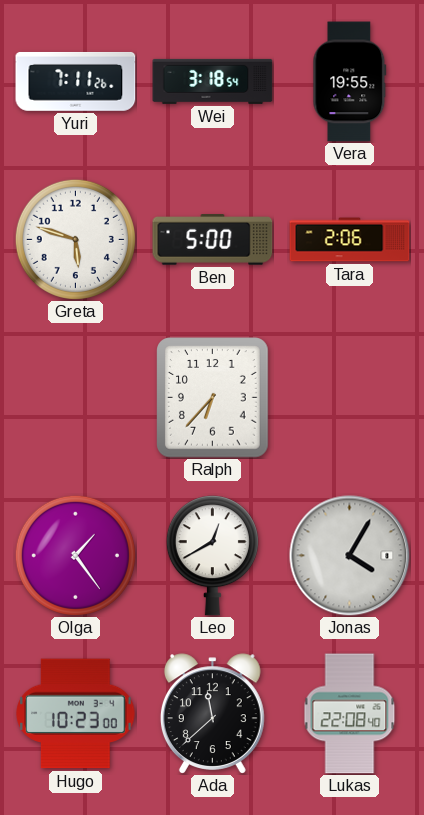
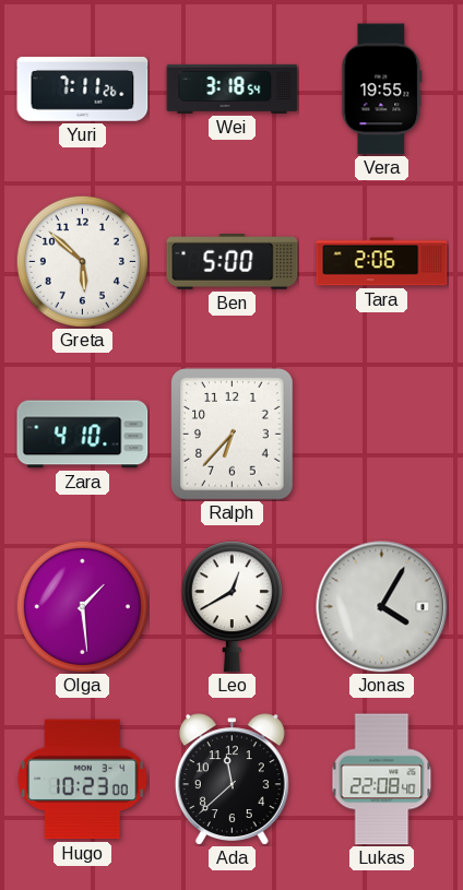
Greta: 5:48 -> 5:52
Zara: none -> 4:10
Olga: 1:24 -> 1:29
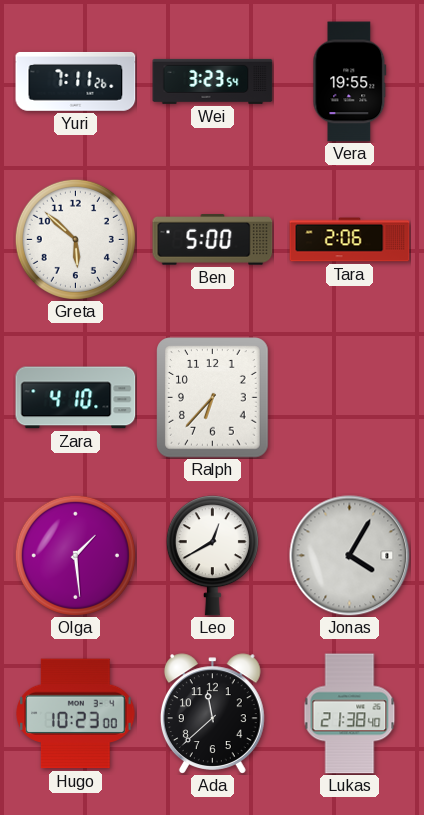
Wei: 3:18 -> 3:23
Lukas: 22:08 -> 21:38
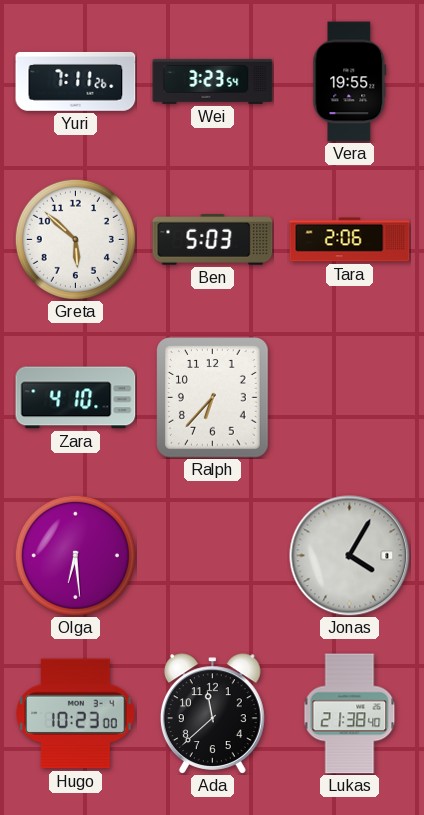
Ben: 5:00 -> 5:03
Olga: 1:29 -> 6:29
Leo: 12:40 -> none
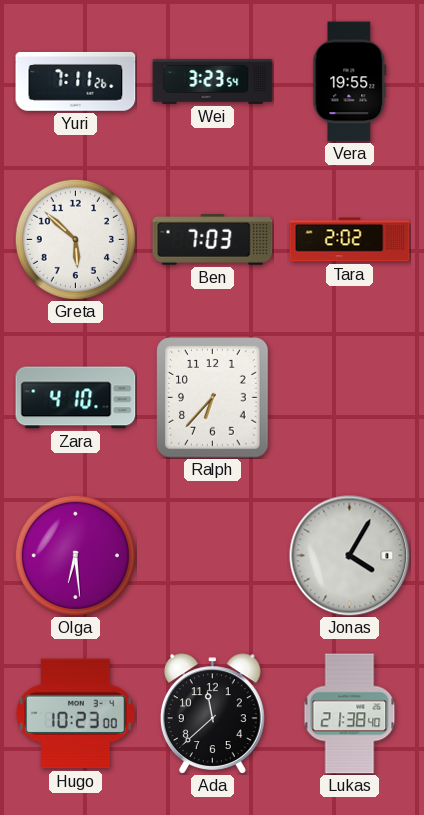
Ben: 5:03 -> 7:03
Tara: 2:06 -> 2:02
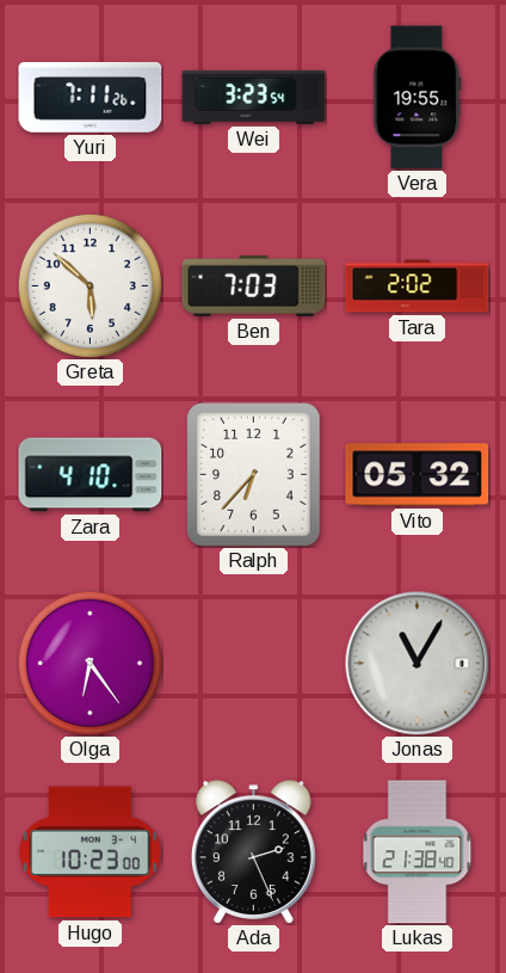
Vito: none -> 05:32
Olga: 6:29 -> 6:24
Jonas: 4:05 -> 11:05
Ada: 11:38 -> 2:26
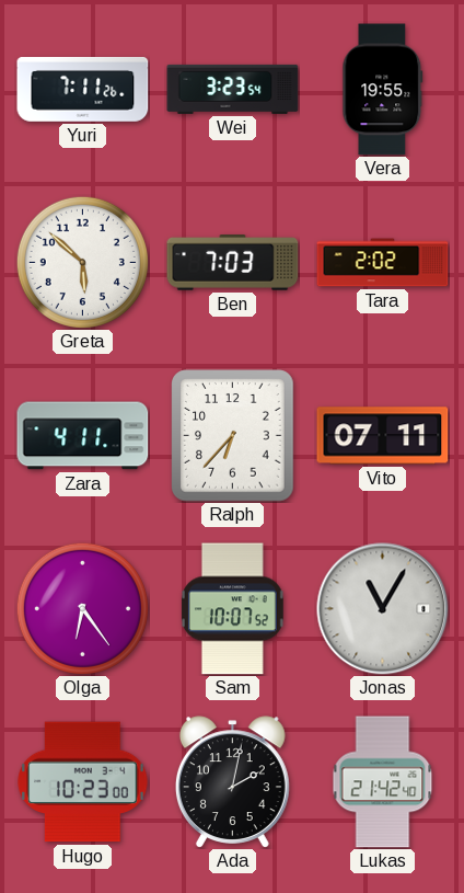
Zara: 4:10 -> 4:11
Vito: 05:32 -> 07:11
Sam: none -> 10:07
Ada: 2:26 -> 2:02
Lukas: 21:38 -> 21:42
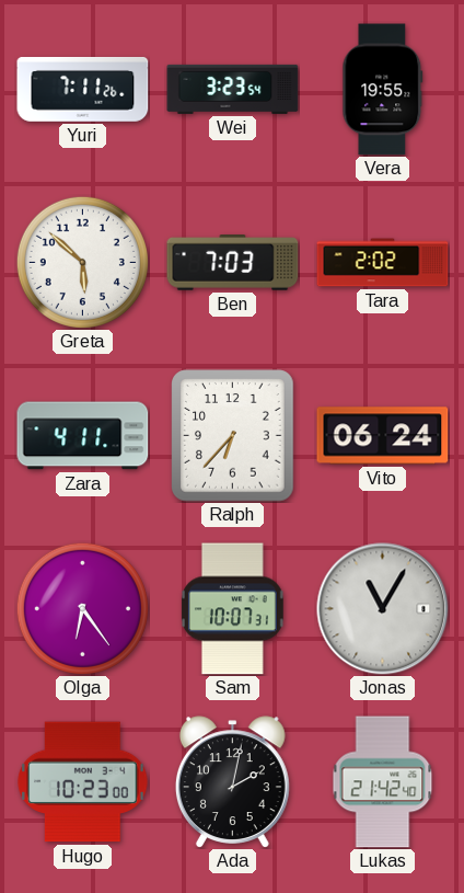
Vito: 07:11 -> 06:24
Sam: 10:07:52 -> 10:07:31
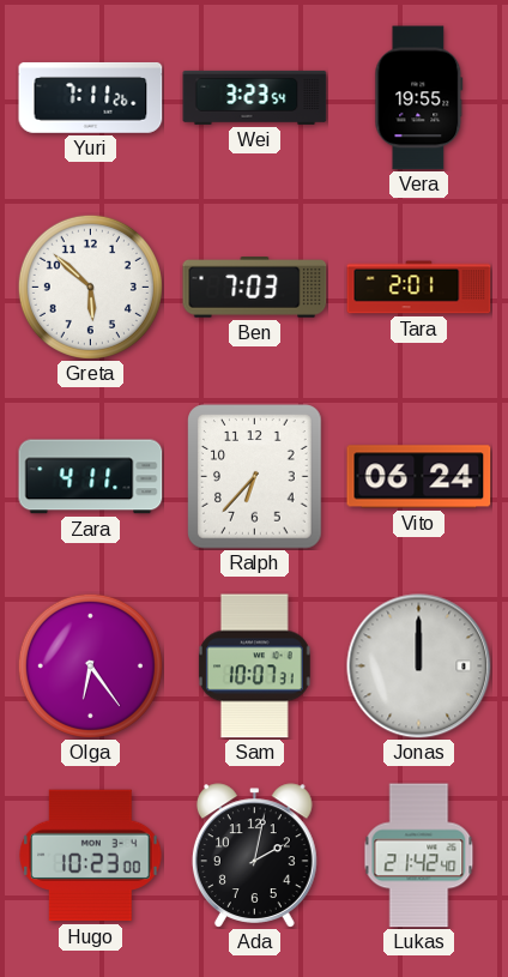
Tara: 2:02 -> 2:01
Jonas: 11:05 -> 12:00
